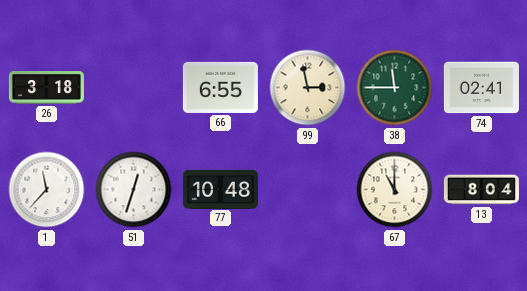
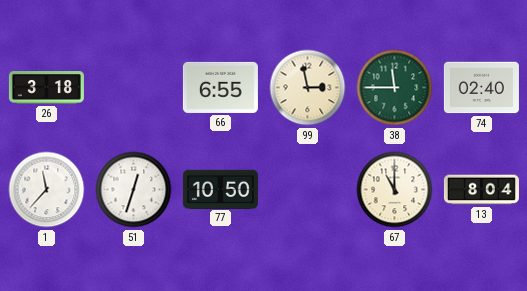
74: 02:41 -> 02:40
77: 10:48 -> 10:50
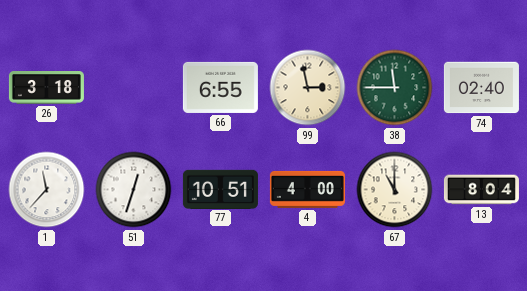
77: 10:50 -> 10:51
4: none -> 4:00
